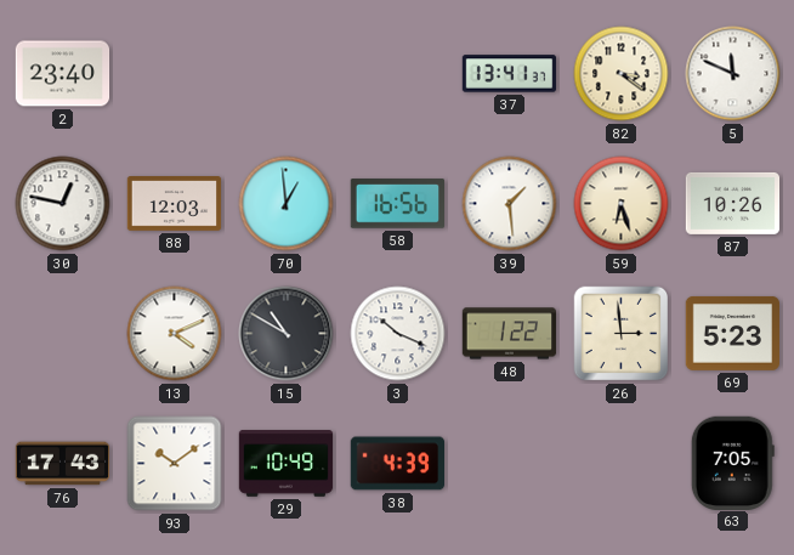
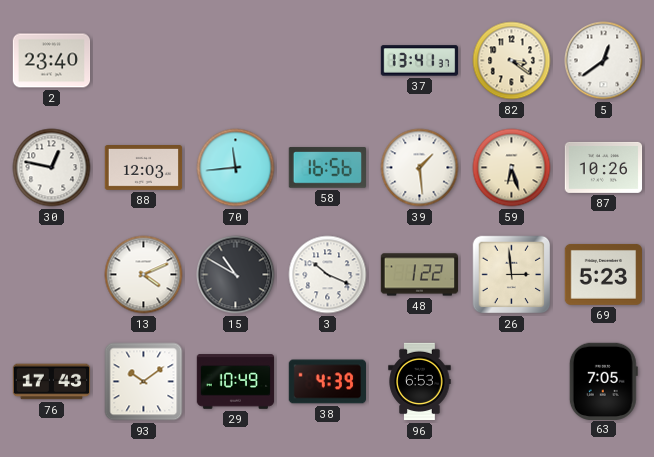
5: 11:49 -> 12:39
70: 12:59 -> 11:44
96: none -> 6:53
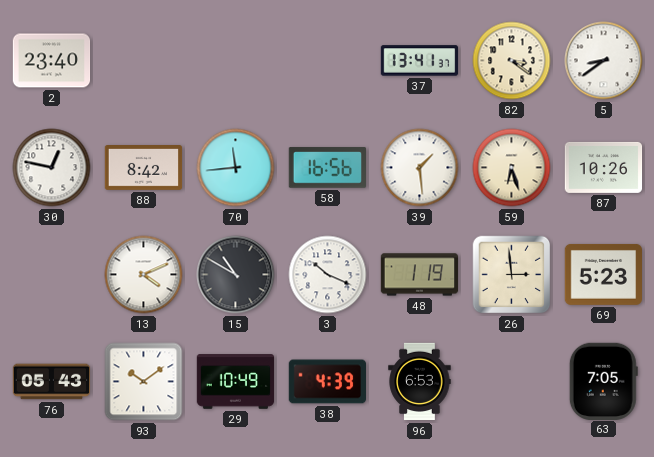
5: 12:39 -> 8:39
88: 12:03 -> 8:42
48: 1:22 -> 1:19
76: 17:43 -> 05:43
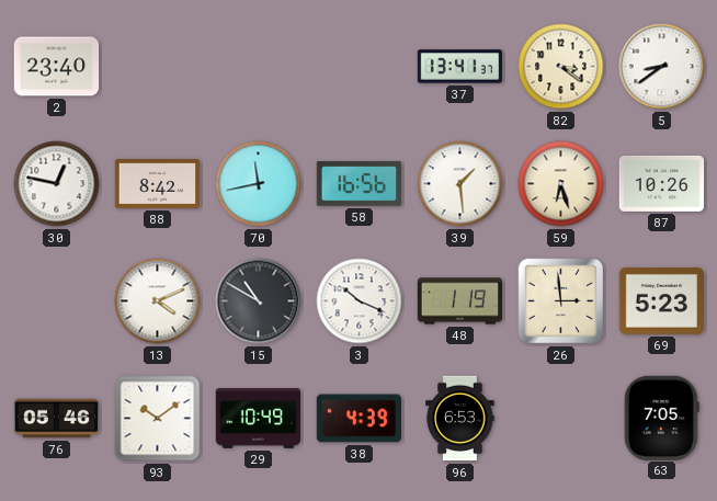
70: 11:44 -> 11:43
76: 05:43 -> 05:46
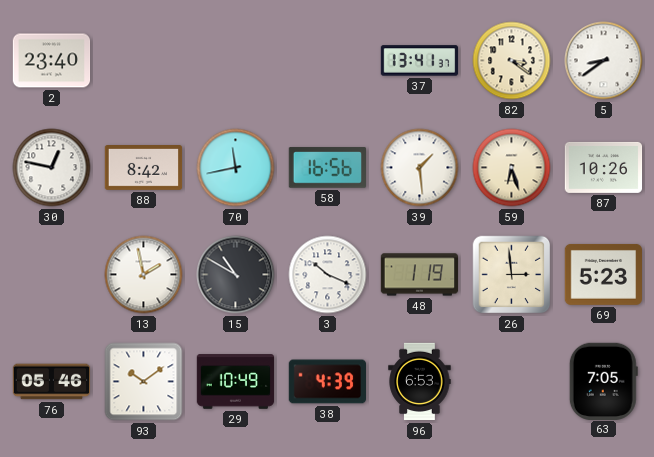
13: 4:11 -> 1:58
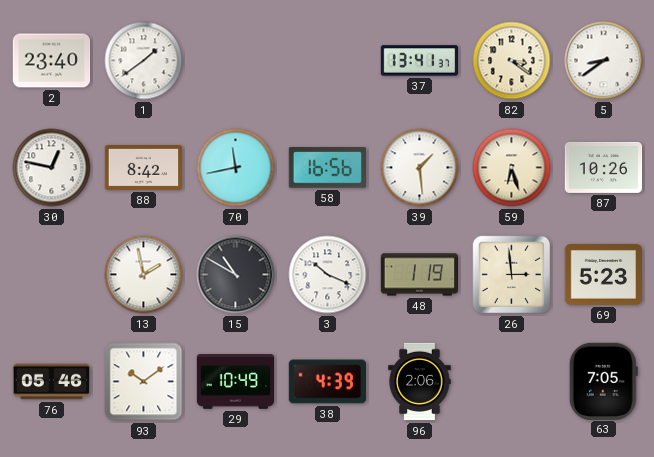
1: none -> 1:39
96: 6:53 -> 2:06
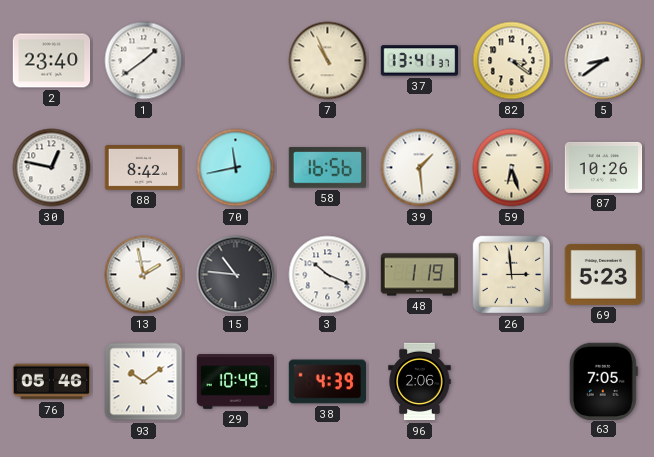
7: none -> 10:56
15: 10:50 -> 10:46
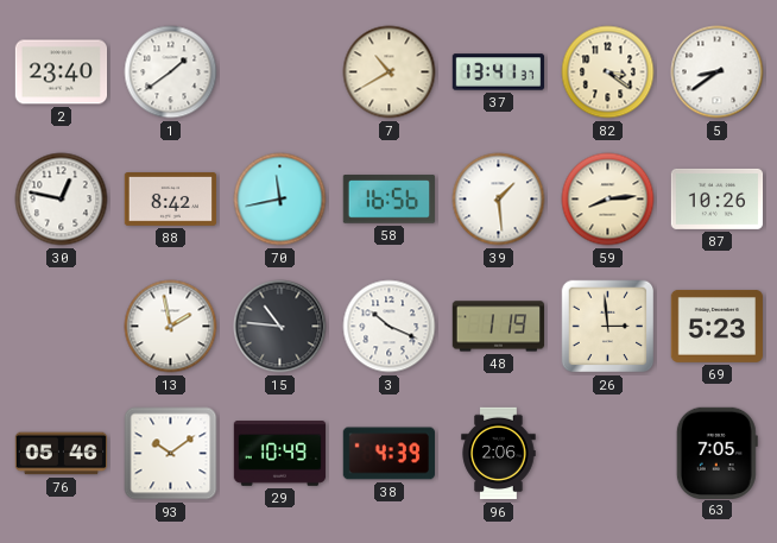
7: 10:56 -> 10:40
59: 6:27 -> 8:14
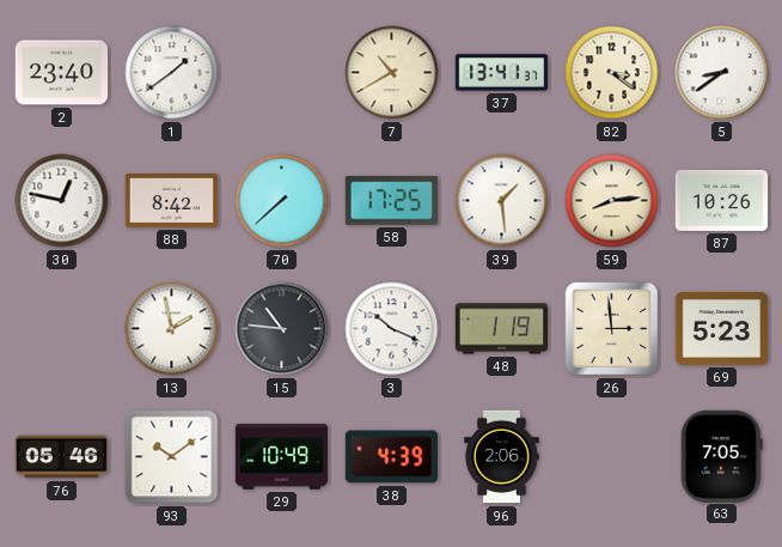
70: 11:43 -> 7:38
58: 16:56 -> 17:25
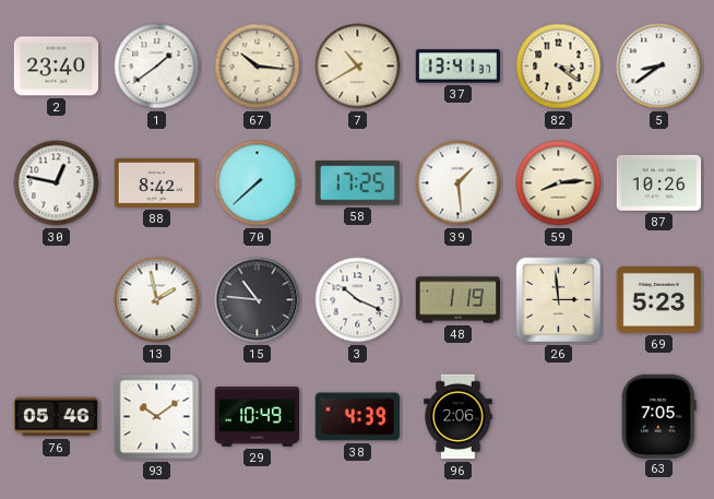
67: none -> 10:16
